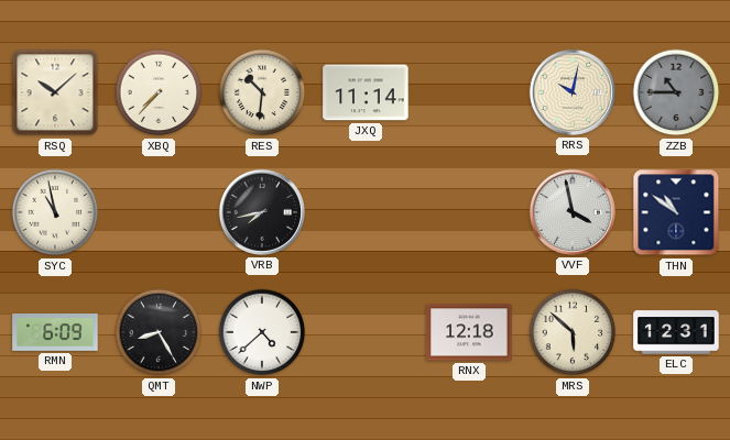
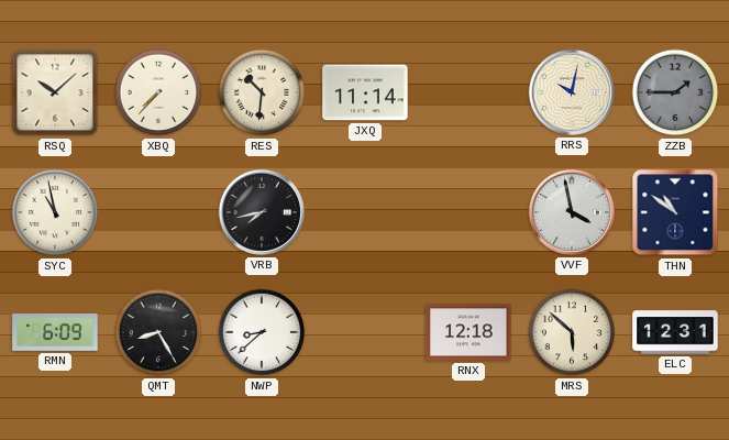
ZZB: 10:45 -> 1:45
NWP: 4:38 -> 8:38
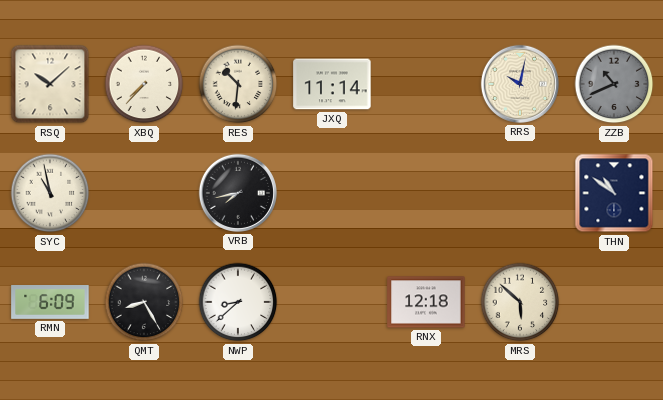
ZZB: 1:45 -> 10:41
VVF: 3:58 -> none
ELC: 12:31 -> none
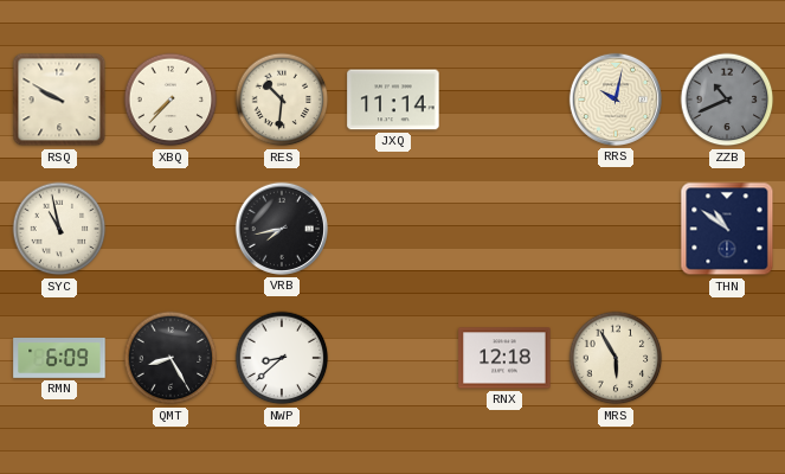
RSQ: 10:08 -> 9:50
MRS: 5:52 -> 5:55
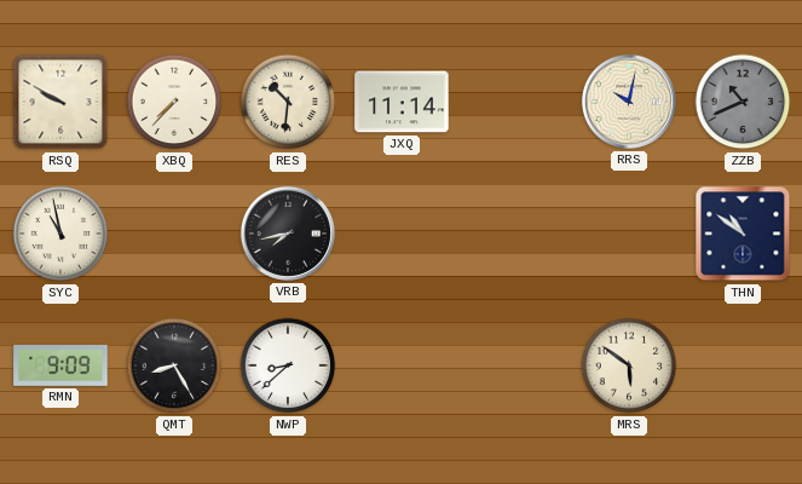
RMN: 6:09 -> 9:09
RNX: 12:18 -> none
MRS: 5:55 -> 5:51
